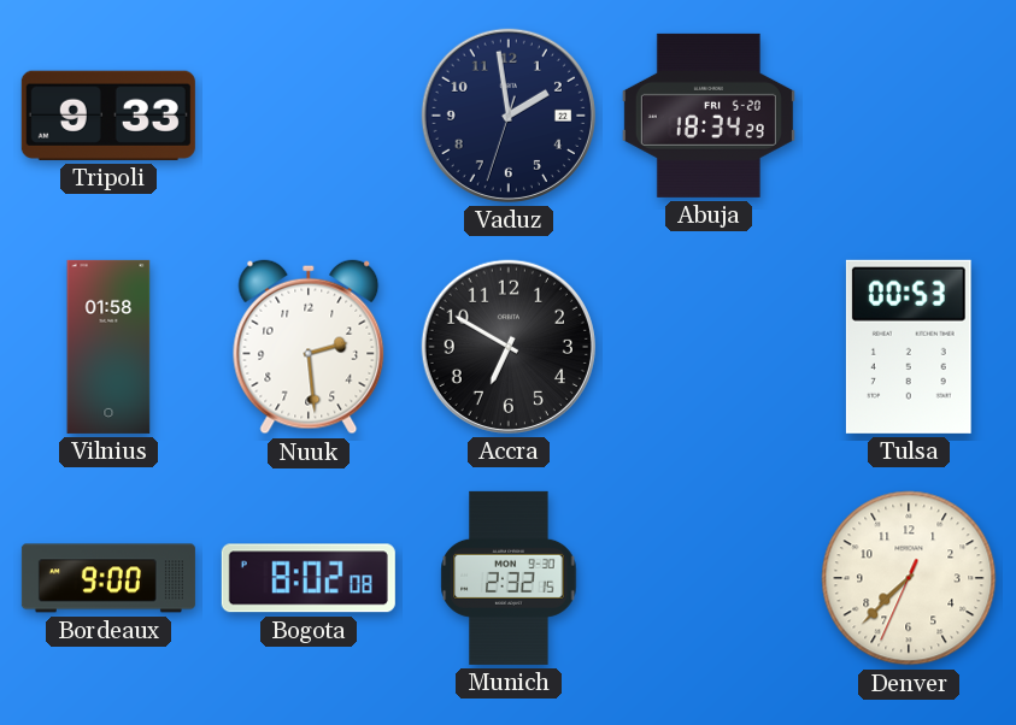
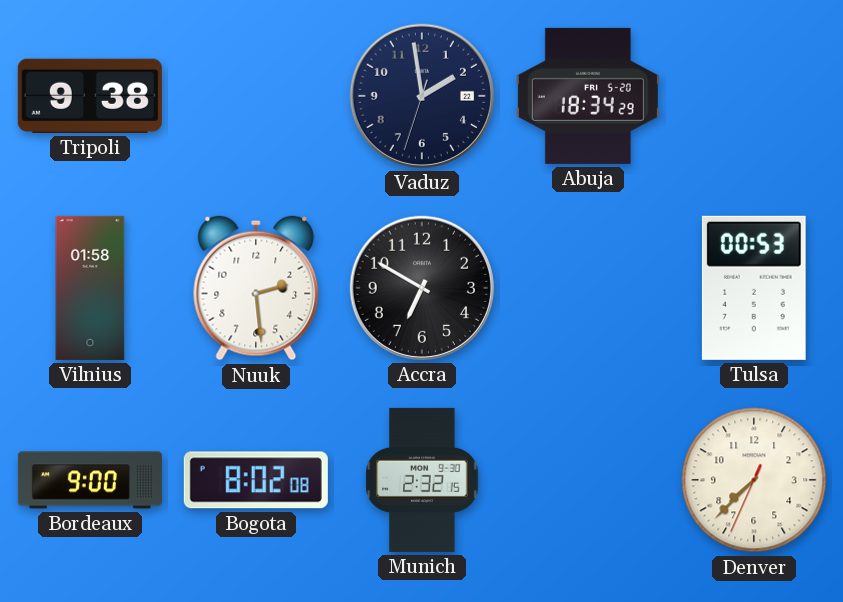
Tripoli: 9:33 -> 9:38
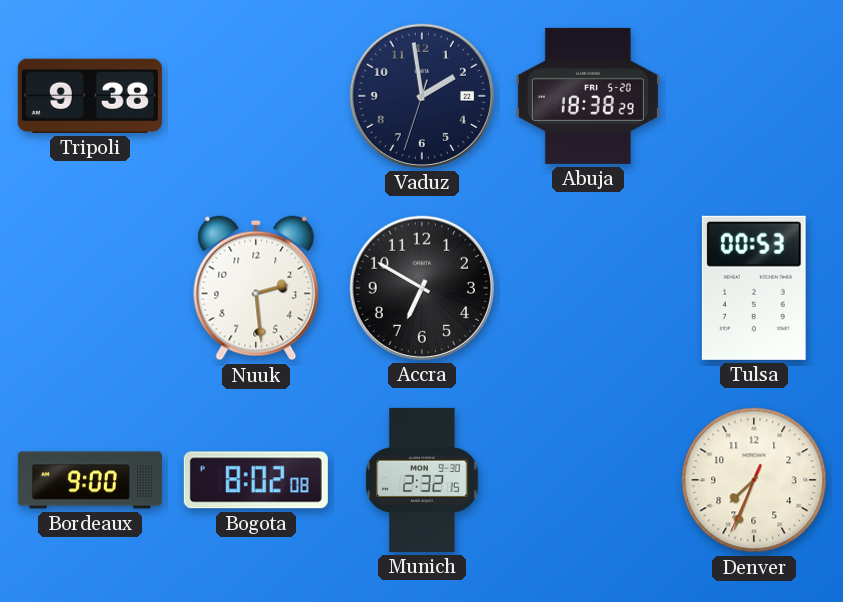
Abuja: 18:34 -> 18:38
Vilnius: 01:58 -> none
Denver: 7:37 -> 7:33
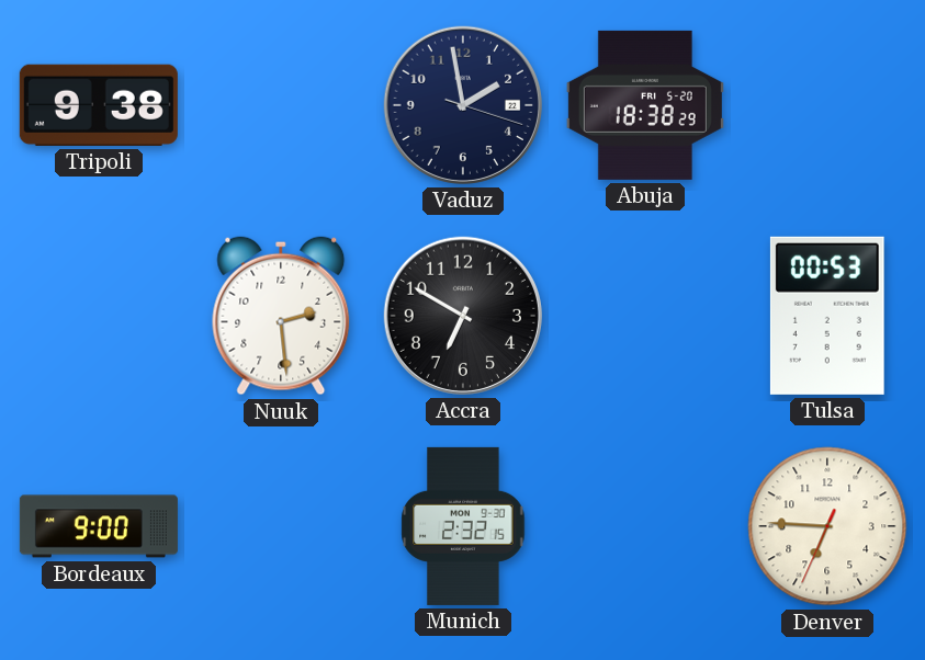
Vaduz: 1:58:33 -> 1:58:18
Bogota: 8:02 -> none
Denver: 7:33 -> 6:45
